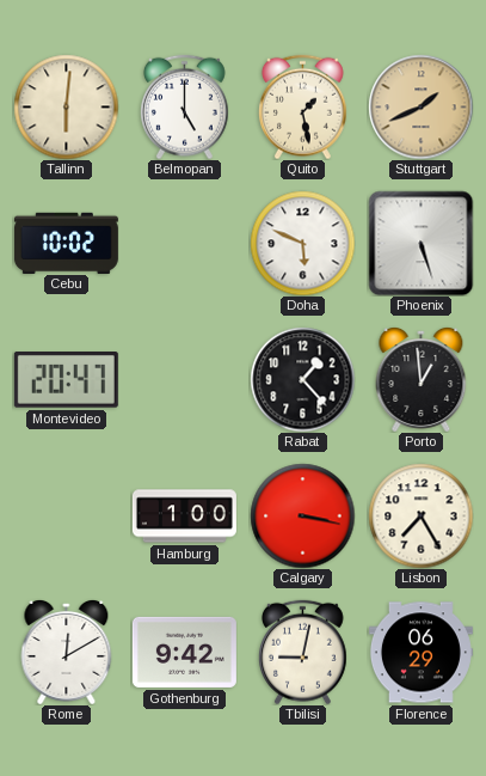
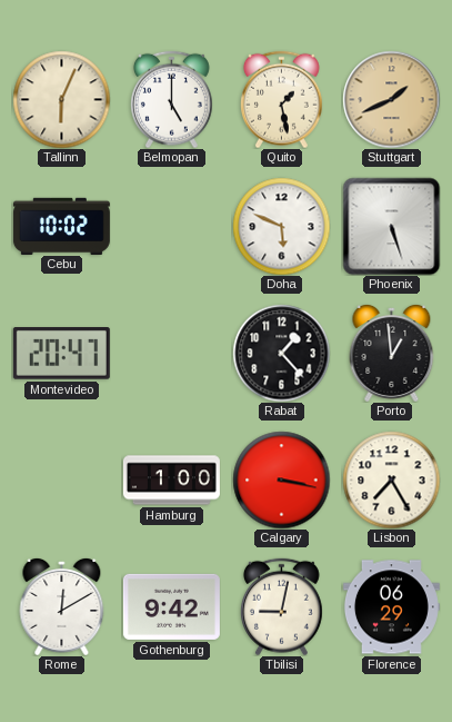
Tallinn: 6:01 -> 6:04
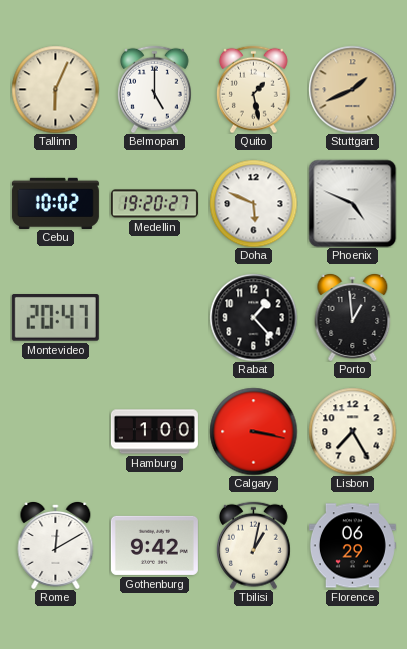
Medellin: none -> 19:20
Phoenix: 5:27 -> 4:49
Tbilisi: 9:02 -> 1:02
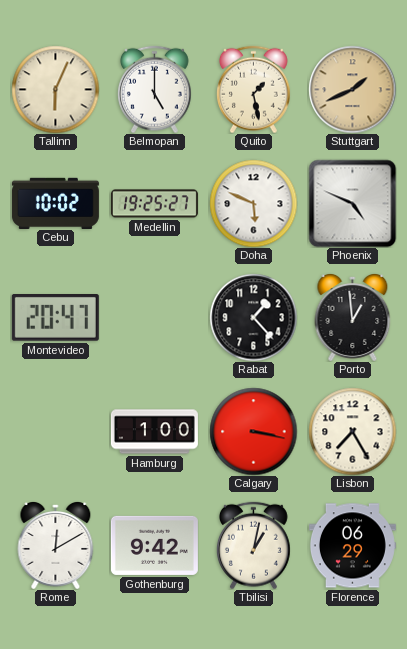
Medellin: 19:20 -> 19:25
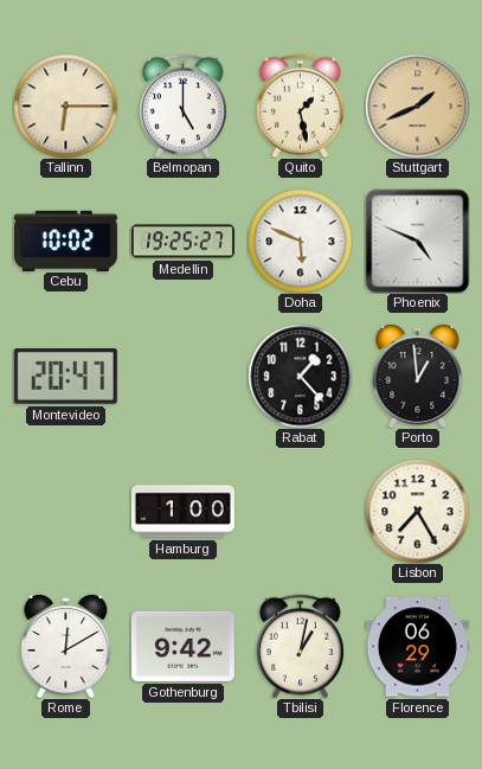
Tallinn: 6:04 -> 6:15
Calgary: 3:17 -> none
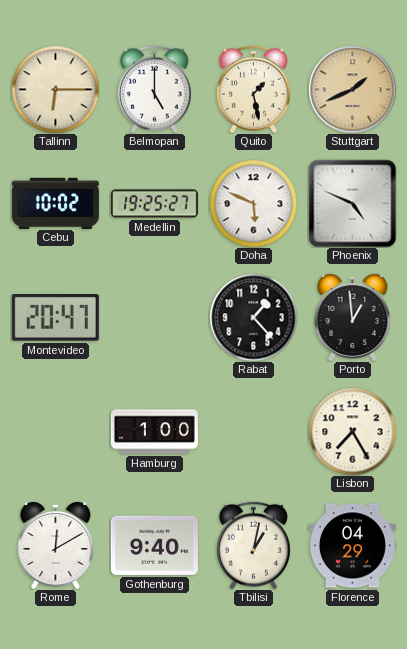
Gothenburg: 9:42 -> 9:40
Florence: 06:29 -> 04:29
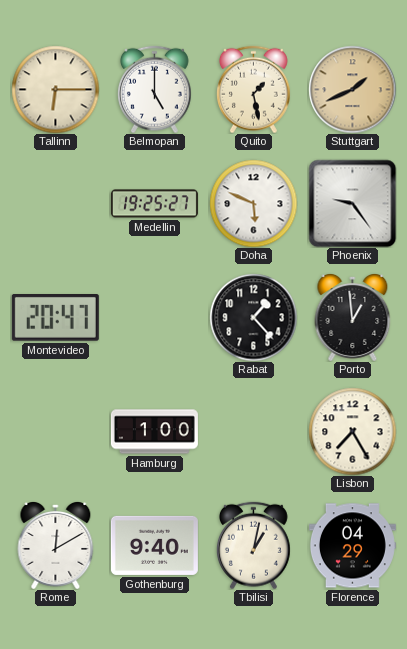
Cebu: 10:02 -> none
Phoenix: 4:49 -> 9:24
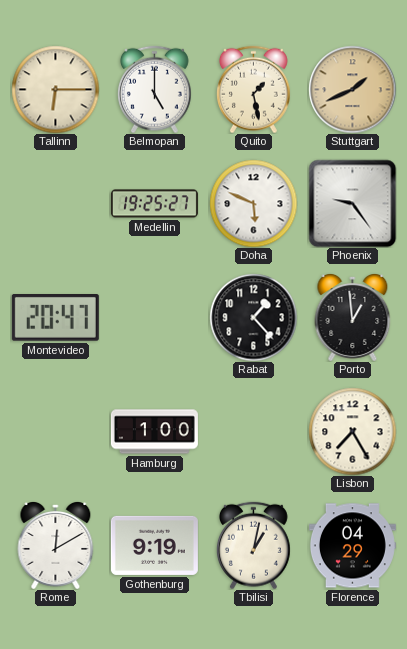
Gothenburg: 9:40 -> 9:19
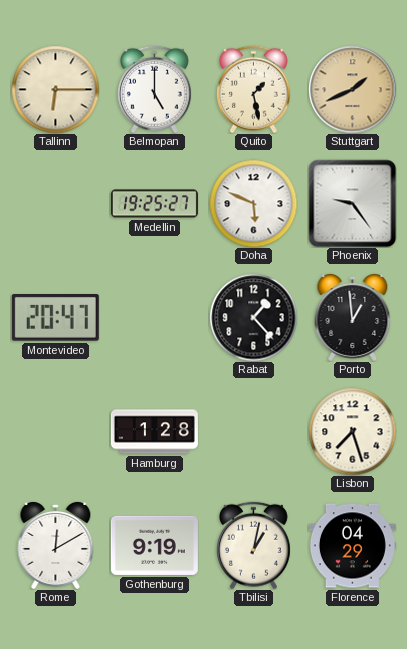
Hamburg: 1:00 -> 1:28
Lisbon: 7:25 -> 7:27
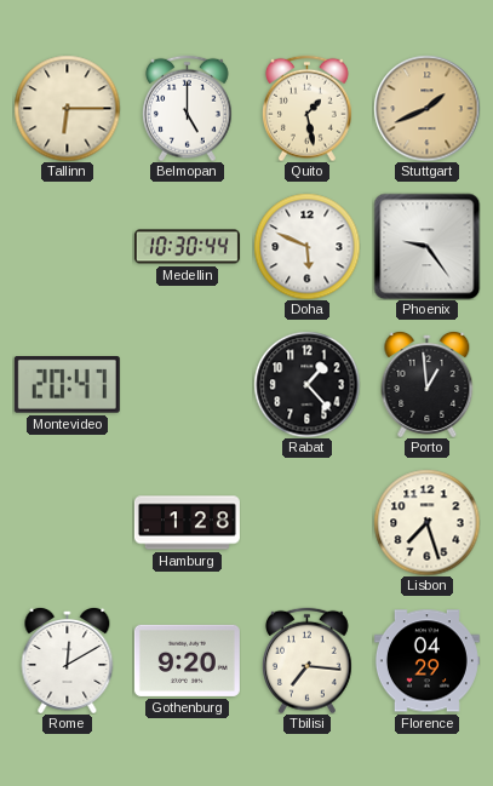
Medellin: 19:25 -> 10:30
Gothenburg: 9:19 -> 9:20
Tbilisi: 1:02 -> 7:16
